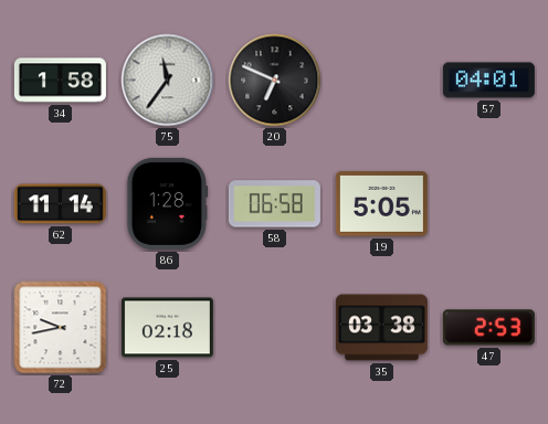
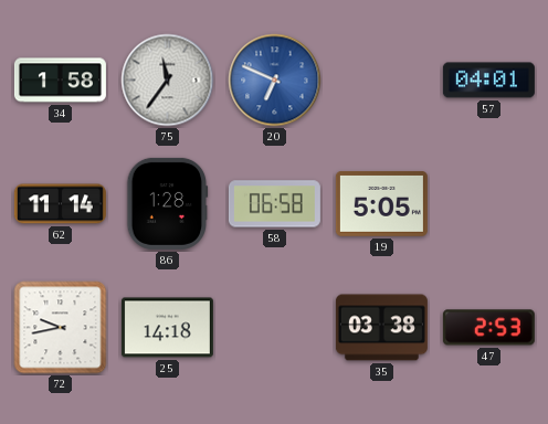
20 dial: black -> blue
25: 02:18 -> 14:18
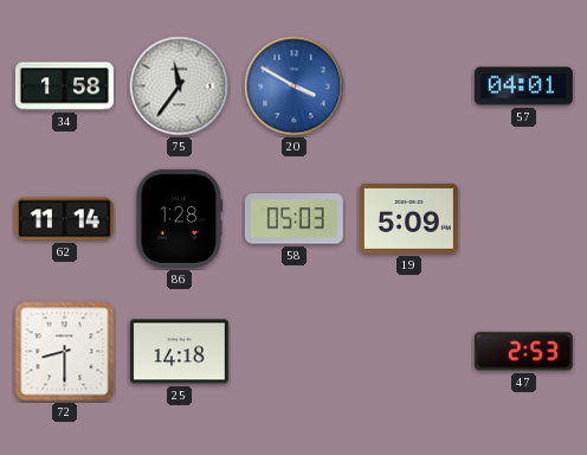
20: 6:49 -> 3:50
58: 06:58 -> 05:03
19: 5:05 -> 5:09
72: 9:43 -> 8:30
35: 03:38 -> none
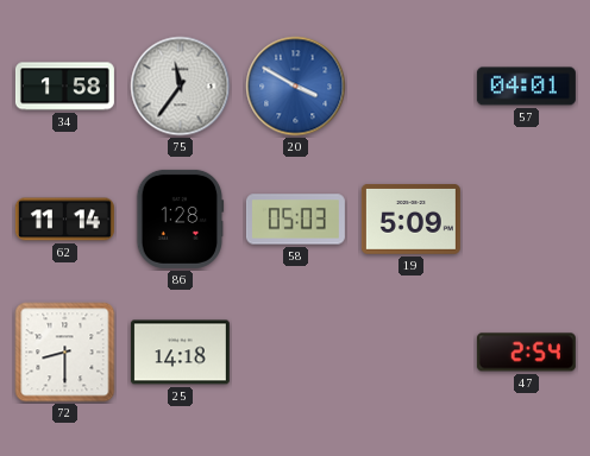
47: 2:53 -> 2:54
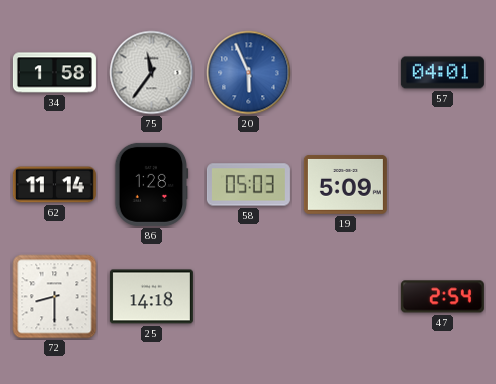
20: 3:50 -> 5:56
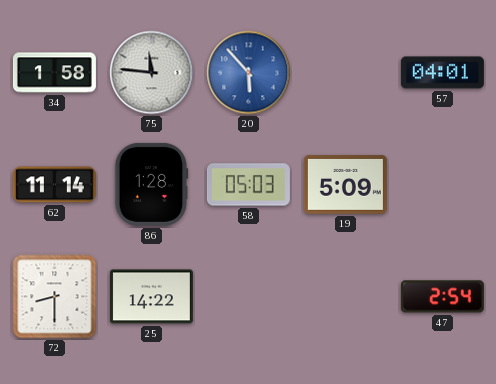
75: 11:36 -> 11:46
20: 5:56 -> 5:53
25: 14:18 -> 14:22
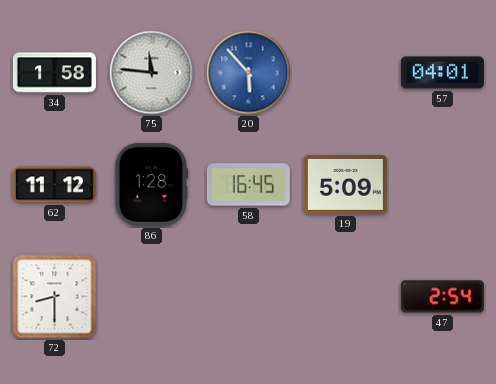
62: 11:14 -> 11:12
58: 05:03 -> 16:45
25: 14:22 -> none
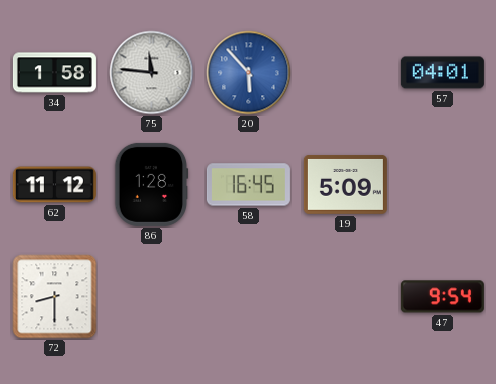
47: 2:54 -> 9:54
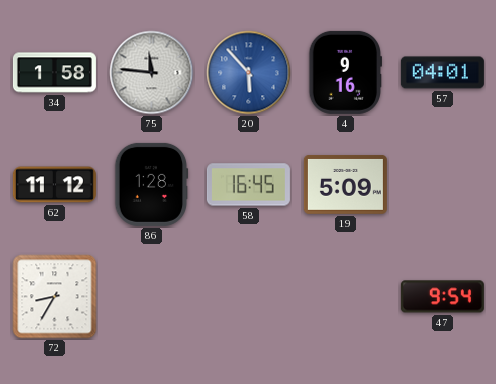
4: none -> 9:16
72: 8:30 -> 8:35
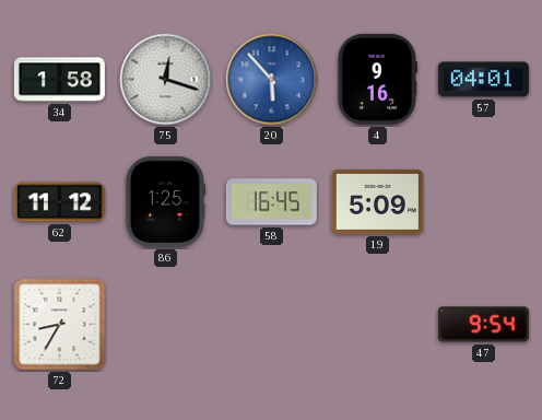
75: 11:46 -> 12:18
86: 1:28 -> 1:25
